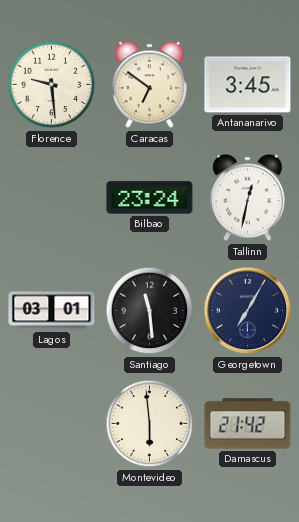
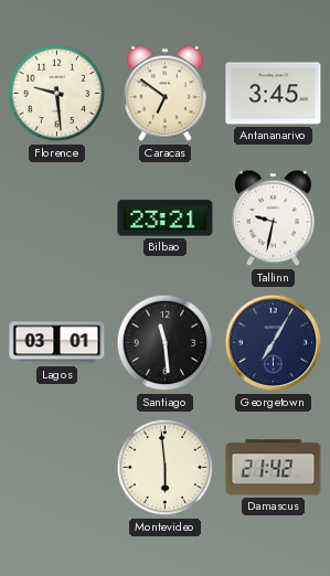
Bilbao: 23:24 -> 23:21
Tallinn: 12:32 -> 9:32
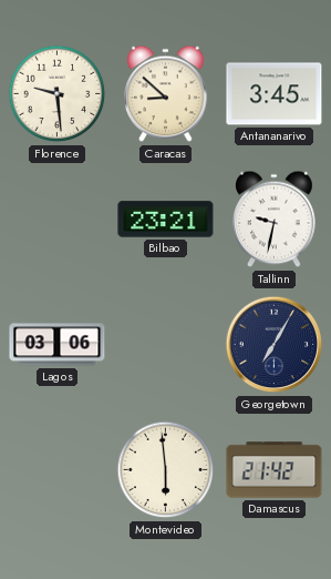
Caracas: 6:51 -> 8:52
Lagos: 03:01 -> 03:06
Santiago: 11:29 -> none
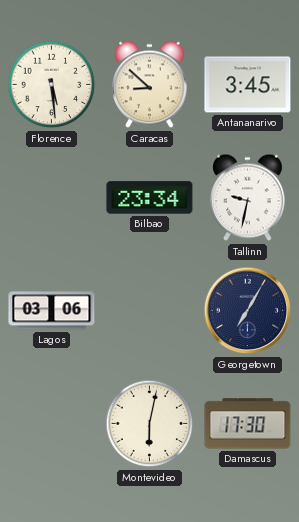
Florence: 9:29 -> 5:29
Bilbao: 23:21 -> 23:34
Montevideo: 5:59 -> 6:02
Damascus: 21:42 -> 17:30
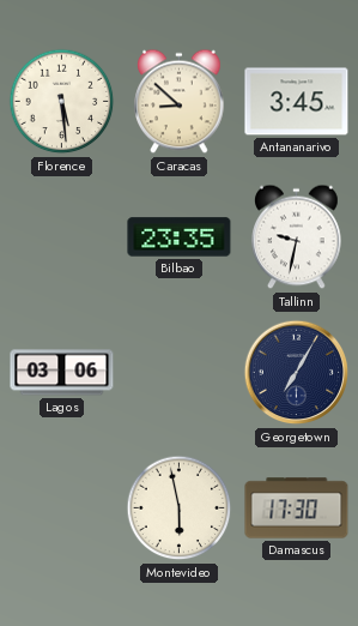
Bilbao: 23:34 -> 23:35
Montevideo: 6:02 -> 5:58
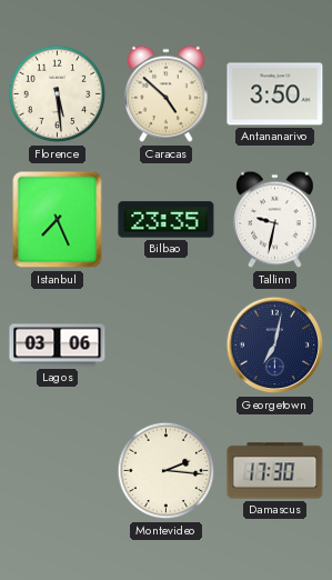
Caracas: 8:52 -> 4:52
Antananarivo: 3:45 -> 3:50
Istanbul: none -> 7:26
Georgetown: 7:05 -> 7:02
Montevideo: 5:58 -> 2:16
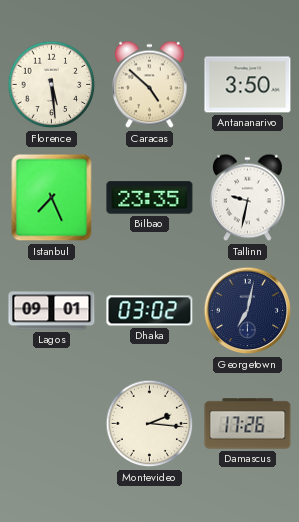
Lagos: 03:06 -> 09:01
Dhaka: none -> 03:02
Damascus: 17:30 -> 17:26
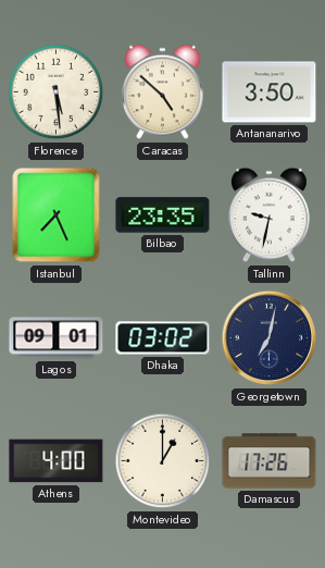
Athens: none -> 4:00
Montevideo: 2:16 -> 1:00
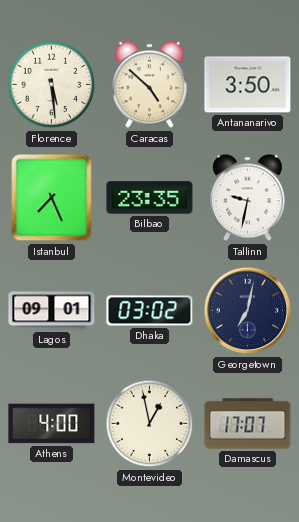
Montevideo: 1:00 -> 12:58
Damascus: 17:26 -> 17:07
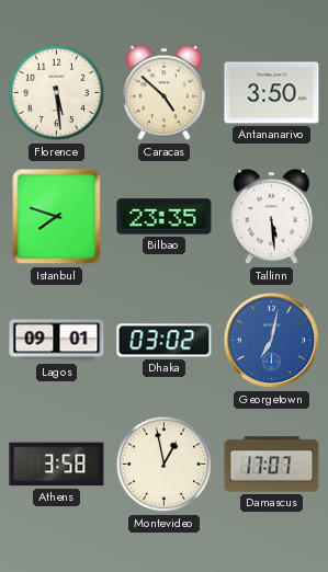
Istanbul: 7:26 -> 7:48
Tallinn: 9:32 -> 5:29
Georgetown dial: navy -> blue
Athens: 4:00 -> 3:58
